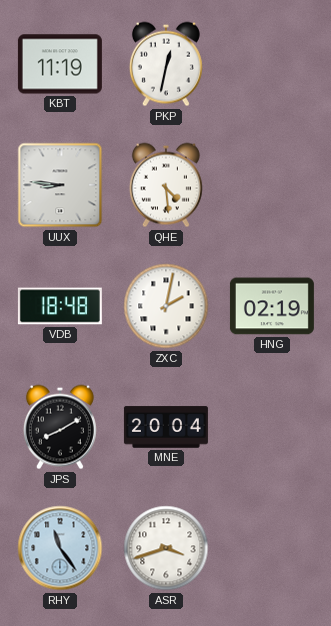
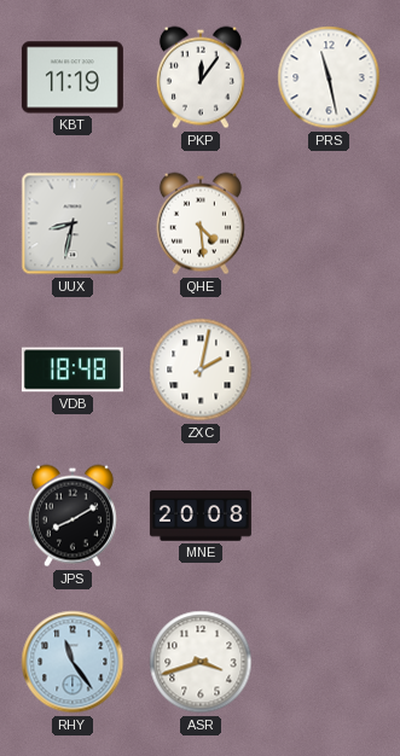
PKP: 12:32 -> 12:06
PRS: none -> 11:28
UUX: 8:46 -> 8:32
HNG: 02:19 -> none
MNE: 20:04 -> 20:08
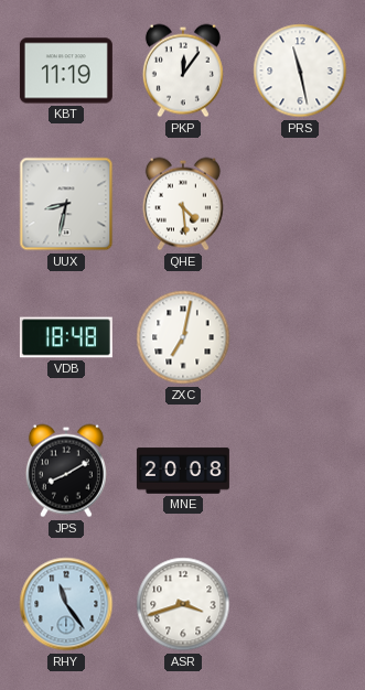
ZXC: 2:02 -> 7:02
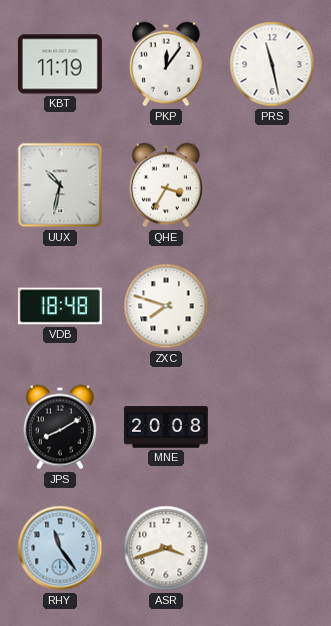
UUX: 8:32 -> 10:32
QHE: 4:29 -> 3:35
ZXC: 7:02 -> 7:48
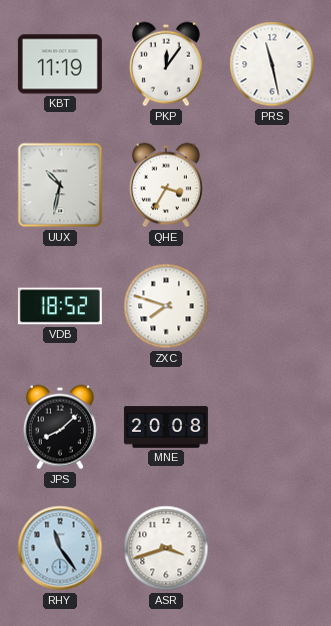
VDB: 18:48 -> 18:52
JPS: 8:10 -> 8:08
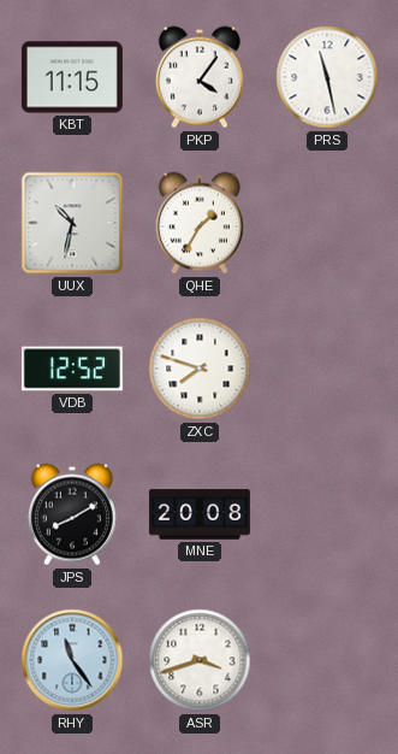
KBT: 11:19 -> 11:15
PKP: 12:06 -> 4:06
QHE: 3:35 -> 1:35
VDB: 18:52 -> 12:52
JPS: 8:08 -> 8:10
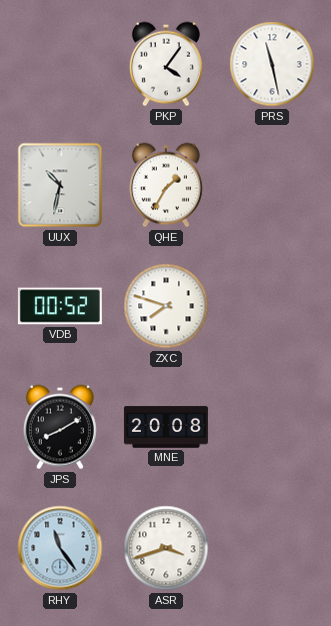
KBT: 11:15 -> none
VDB: 12:52 -> 00:52
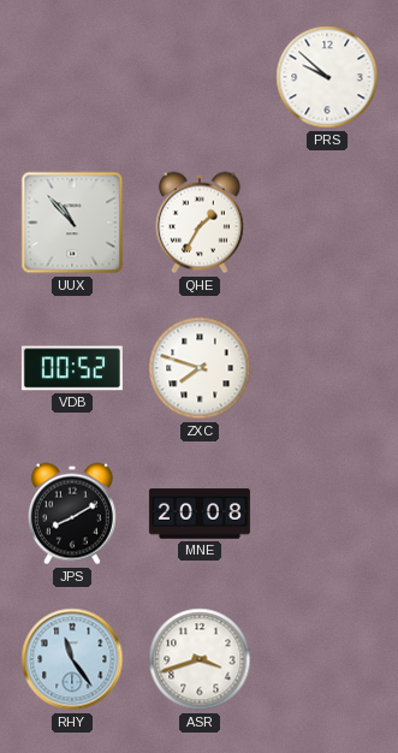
PKP: 4:06 -> none
PRS: 11:28 -> 9:52
UUX: 10:32 -> 10:53
